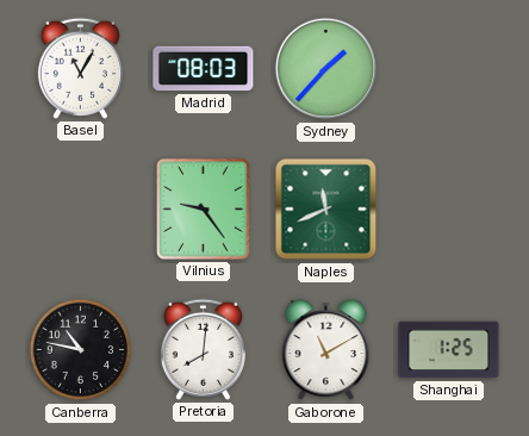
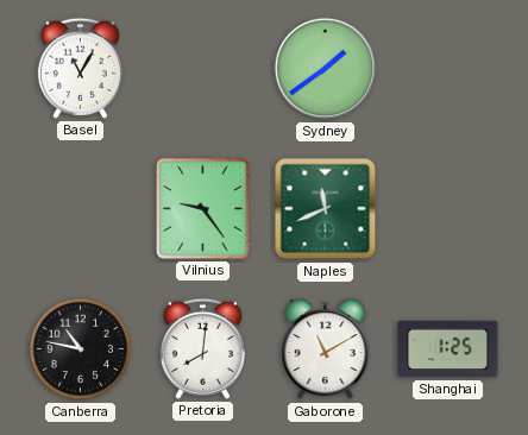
Madrid: 08:03 -> none
Sydney: 1:37 -> 1:39
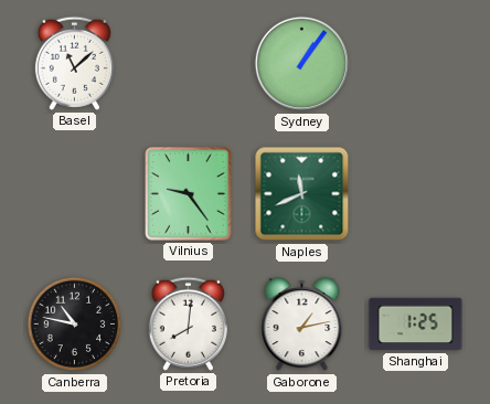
Basel: 11:05 -> 11:08
Sydney: 1:39 -> 1:06
Gaborone: 11:10 -> 1:13
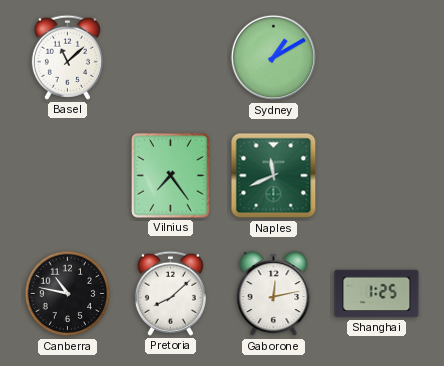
Sydney: 1:06 -> 1:10
Vilnius: 9:24 -> 7:24
Pretoria: 8:01 -> 8:08
Gaborone: 1:13 -> 12:13
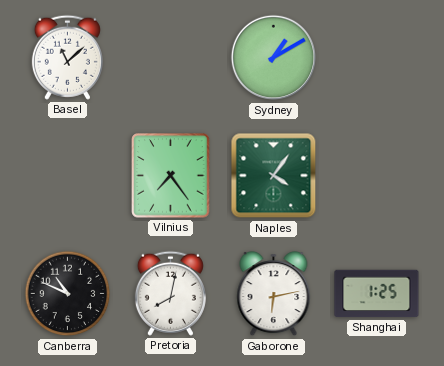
Naples: 11:41 -> 4:06
Canberra: 10:47 -> 10:49
Pretoria: 8:08 -> 8:02
Gaborone: 12:13 -> 6:13
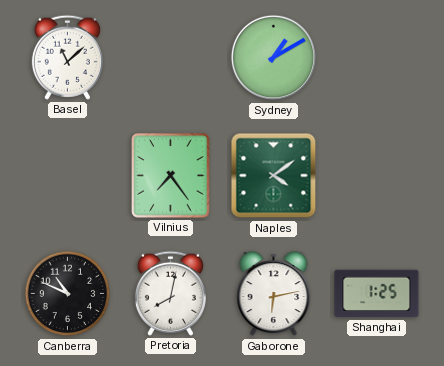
Naples: 4:06 -> 4:09
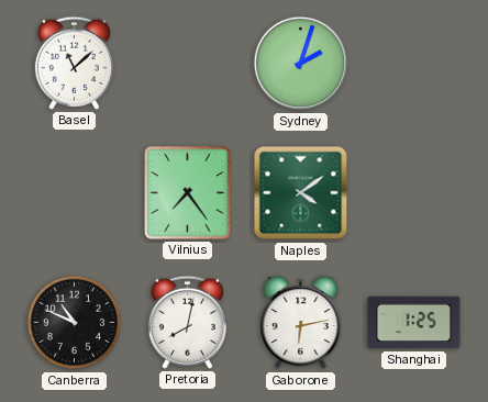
Sydney: 1:10 -> 2:03
